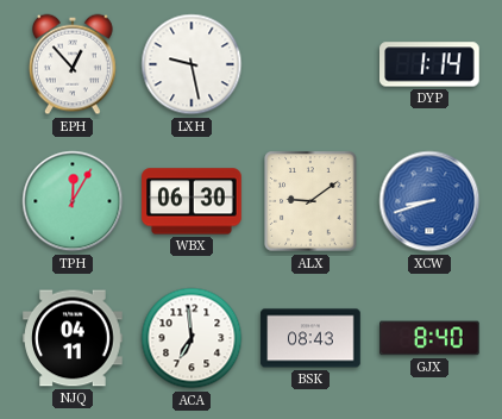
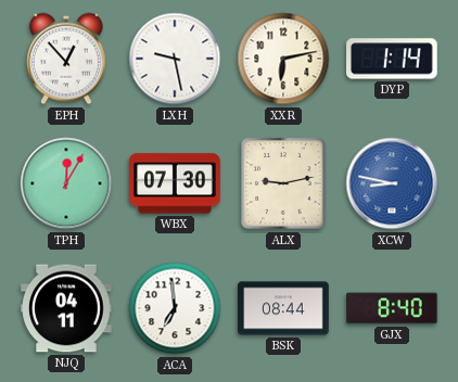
XXR: none -> 6:13
WBX: 06:30 -> 07:30
ALX: 9:09 -> 9:13
XCW: 8:42 -> 8:47
BSK: 08:43 -> 08:44
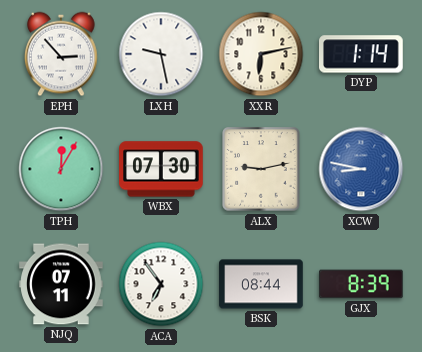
EPH: 12:53 -> 2:53
NJQ: 04:11 -> 07:11
ACA: 6:59 -> 6:54
GJX: 8:40 -> 8:39
